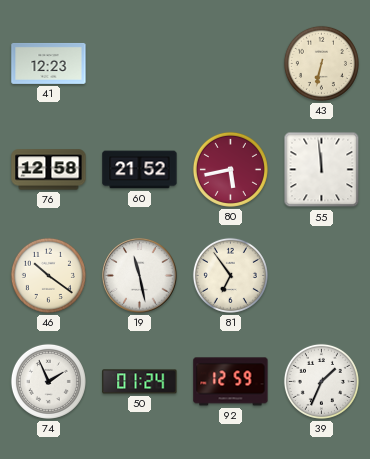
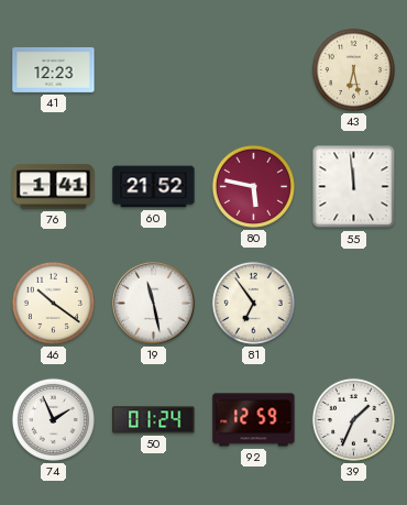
43: 6:32 -> 6:28
76: 12:58 -> 1:41
80: 5:43 -> 5:47
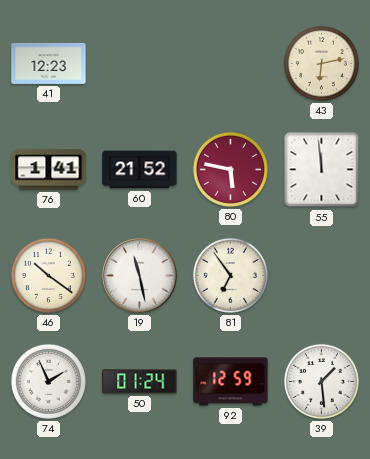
43: 6:28 -> 6:13
39: 1:34 -> 1:29
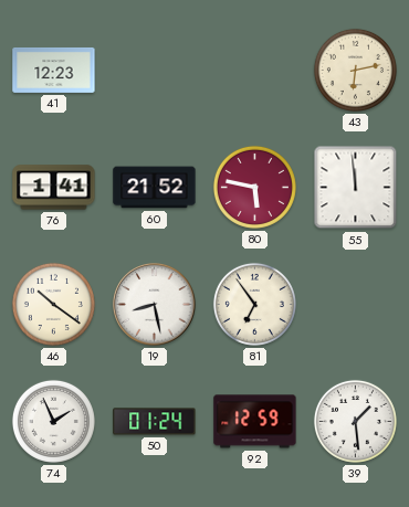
19: 11:28 -> 8:28
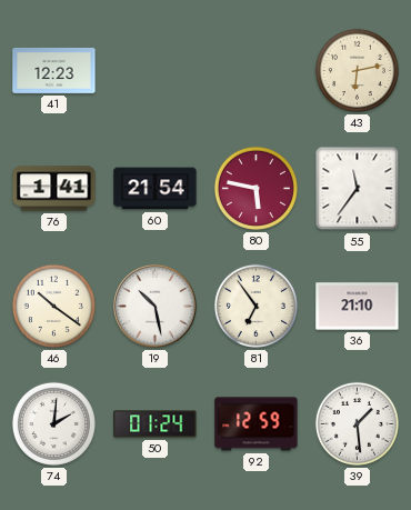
60: 21:52 -> 21:54
55: 11:59 -> 11:36
19: 8:28 -> 10:28
36: none -> 21:10
74: 1:56 -> 2:01
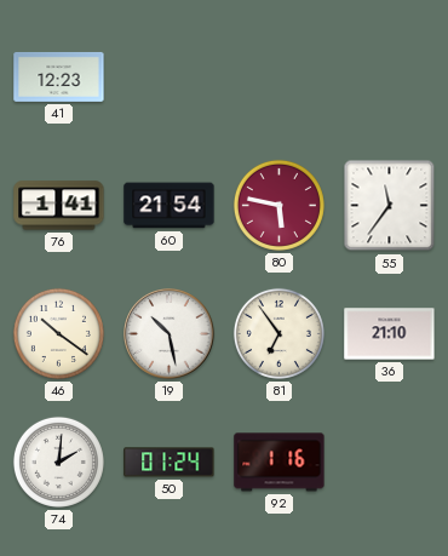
43: 6:13 -> none
92: 12:59 -> 1:16
39: 1:29 -> none
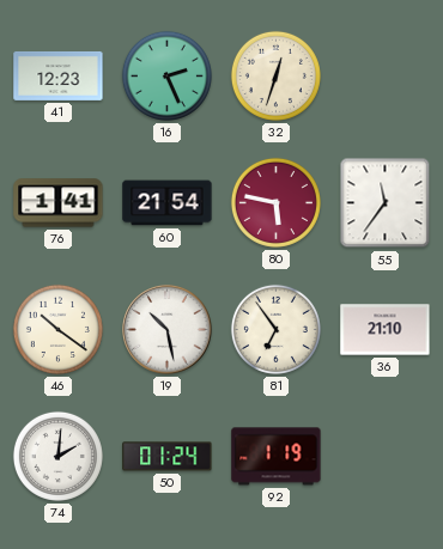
16: none -> 2:26
32: none -> 12:33
92: 1:16 -> 1:19
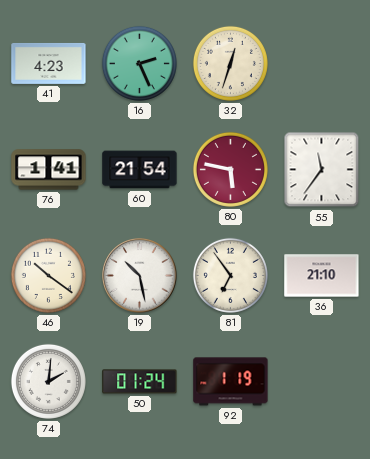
41: 12:23 -> 4:23
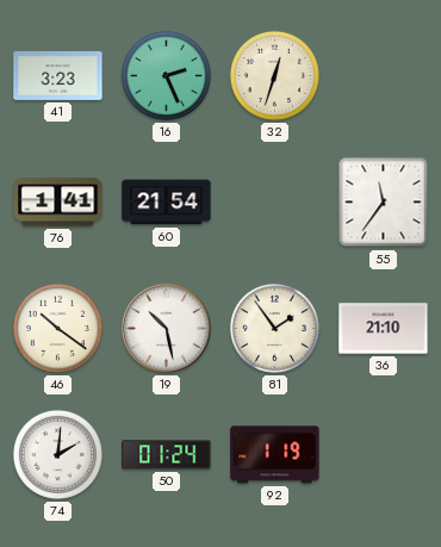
41: 4:23 -> 3:23
80: 5:47 -> none
81: 6:54 -> 1:54
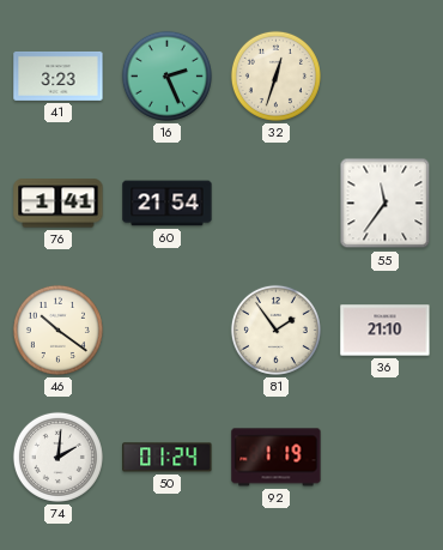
19: 10:28 -> none
